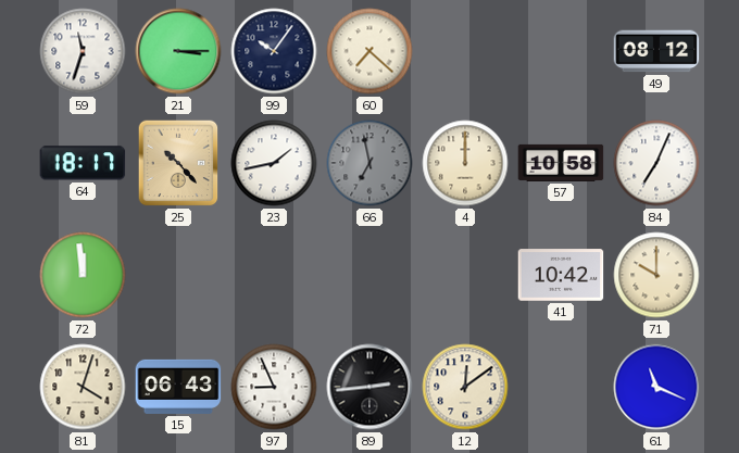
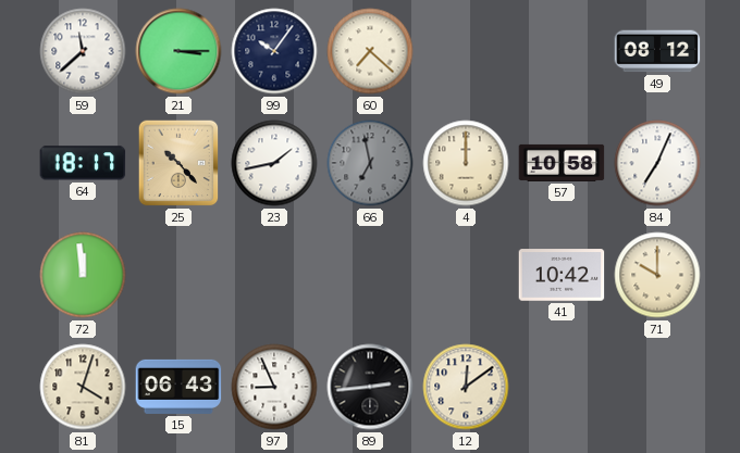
59: 11:33 -> 11:38
61: 11:19 -> none
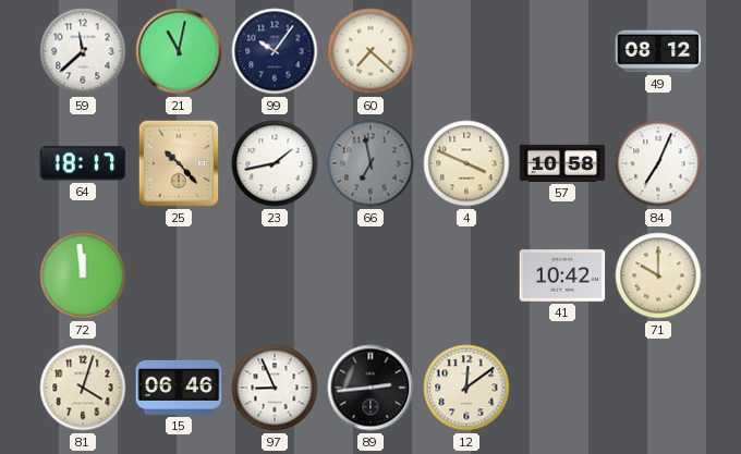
21: 3:15 -> 11:02
4: 12:00 -> 3:49
15: 06:43 -> 06:46
